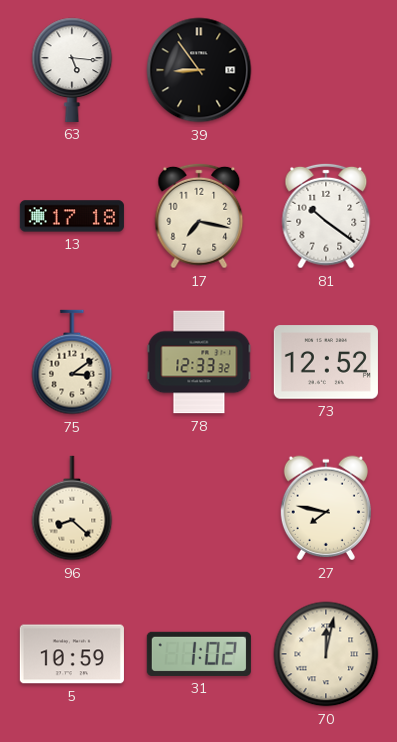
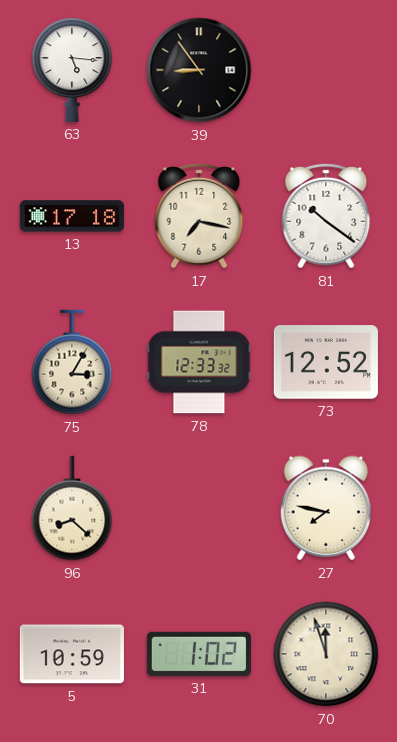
75: 3:09 -> 3:05
70: 12:02 -> 11:57
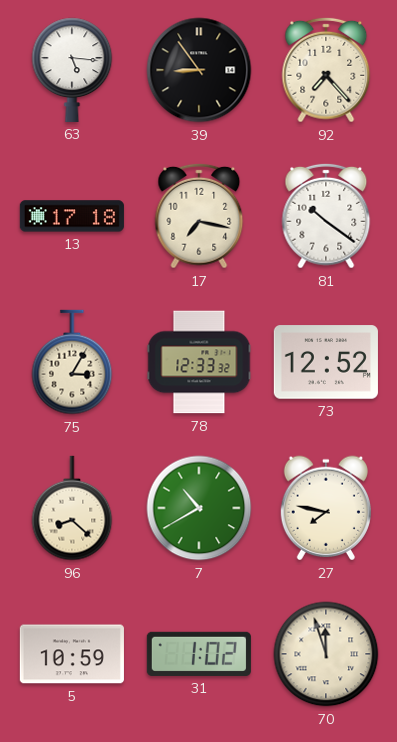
92: none -> 7:23
7: none -> 10:40
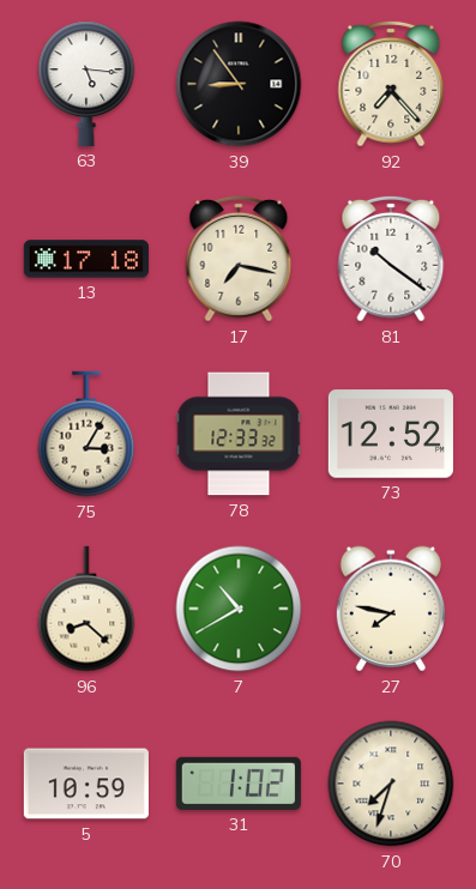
70: 11:57 -> 7:33
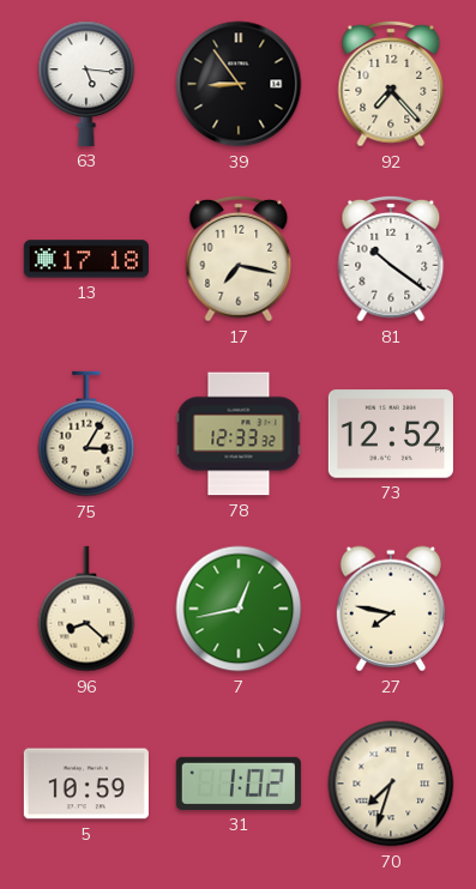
7: 10:40 -> 12:43
